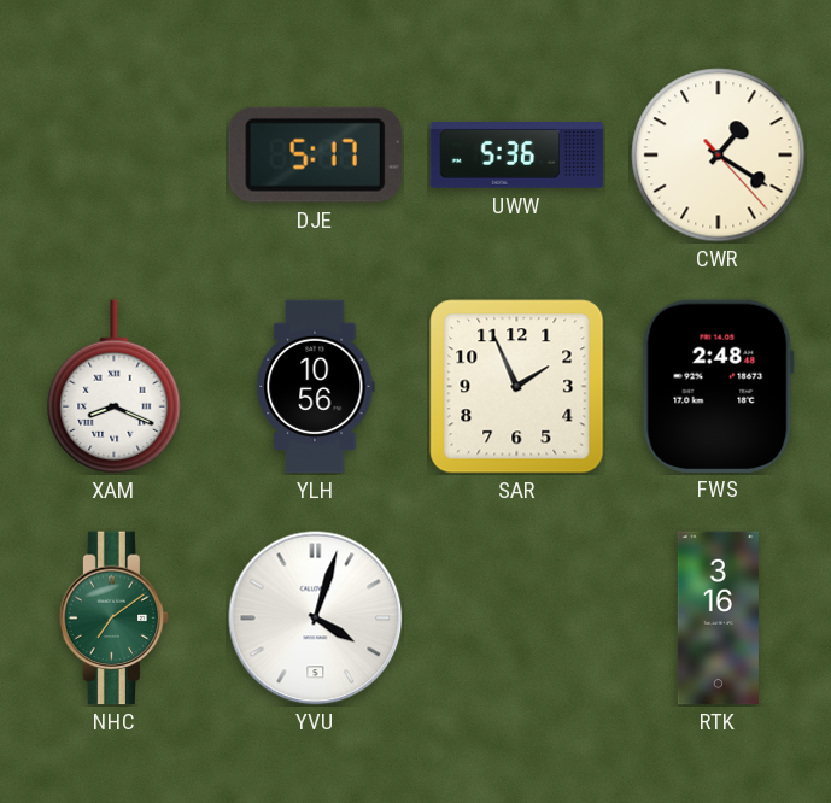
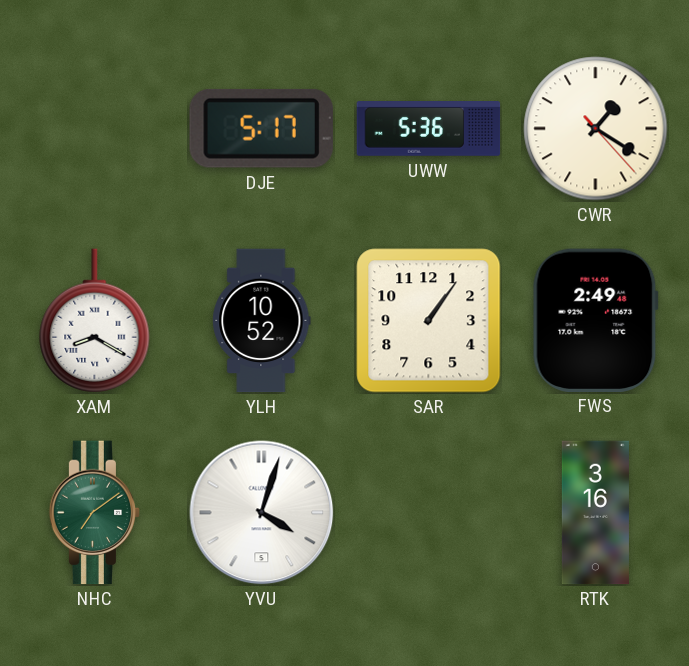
XAM: 8:19 -> 8:20
YLH: 10:56 -> 10:52
SAR: 1:56 -> 1:06
FWS: 2:48 -> 2:49
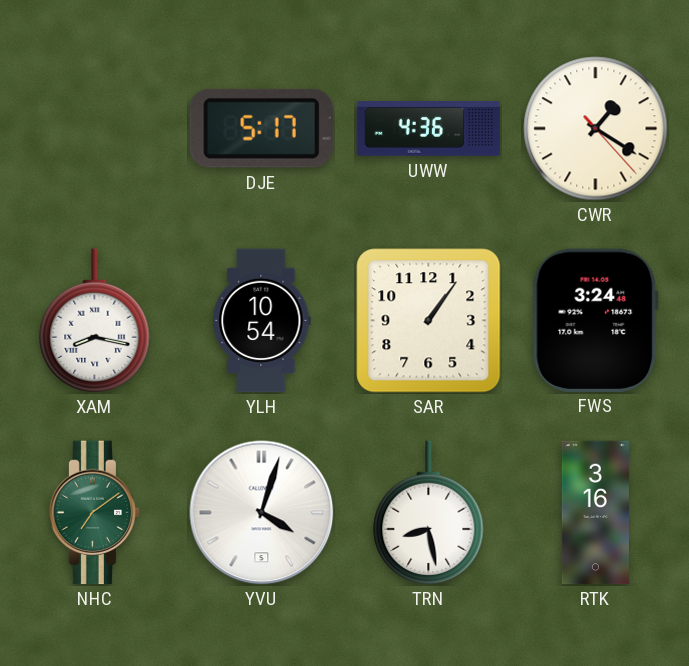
UWW: 5:36 -> 4:36
XAM: 8:20 -> 8:17
YLH: 10:52 -> 10:54
FWS: 2:49 -> 3:24
TRN: none -> 8:28
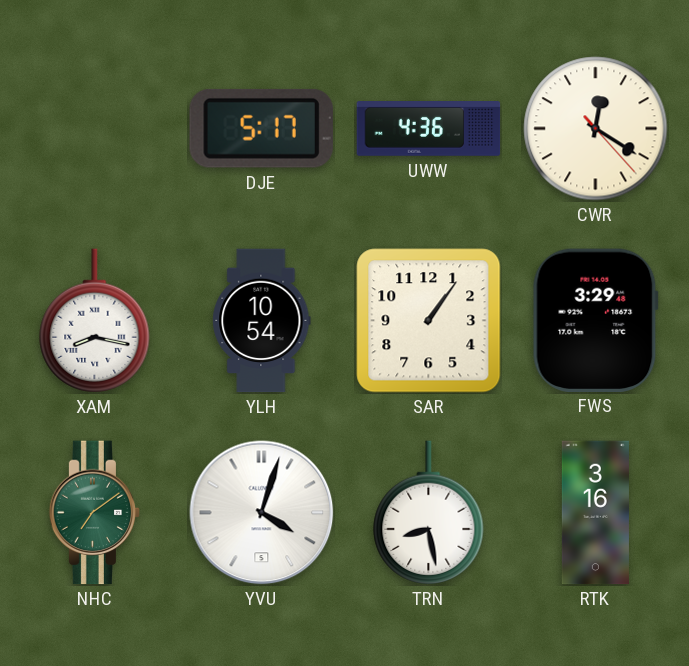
CWR: 1:20 -> 12:20
FWS: 3:24 -> 3:29
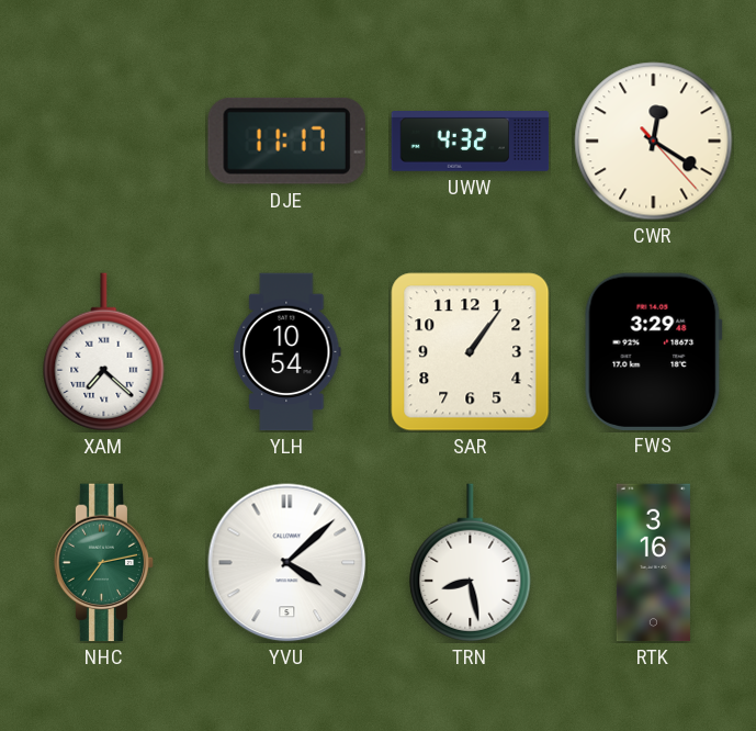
DJE: 5:17 -> 11:17
UWW: 4:36 -> 4:32
XAM: 8:17 -> 7:22
NHC: 7:09 -> 7:13
YVU: 4:03 -> 4:08
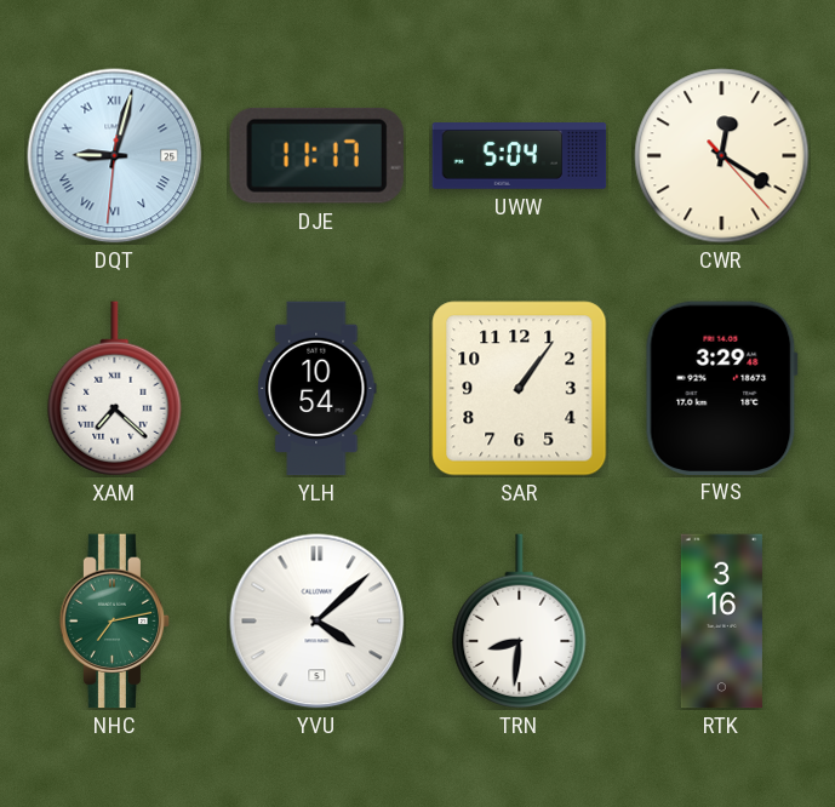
DQT: none -> 9:02
UWW: 4:32 -> 5:04
TRN: 8:28 -> 8:31
